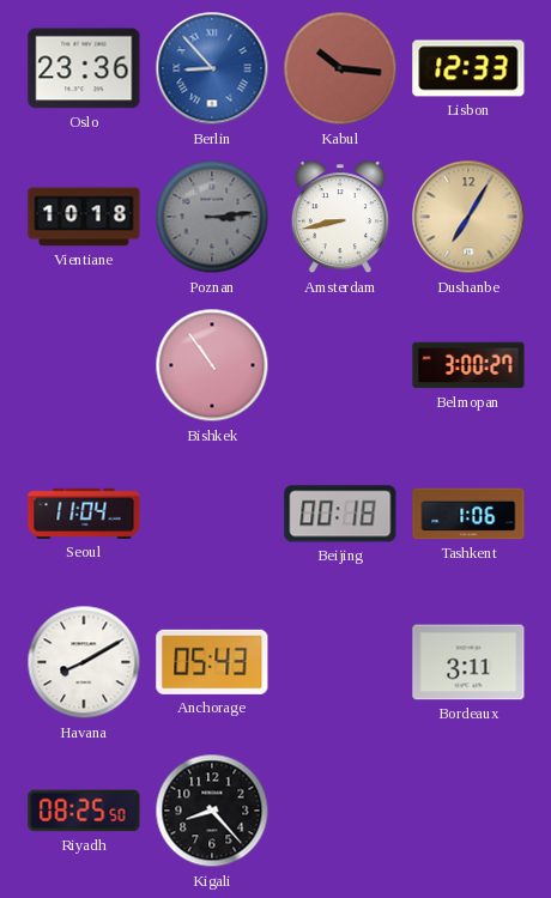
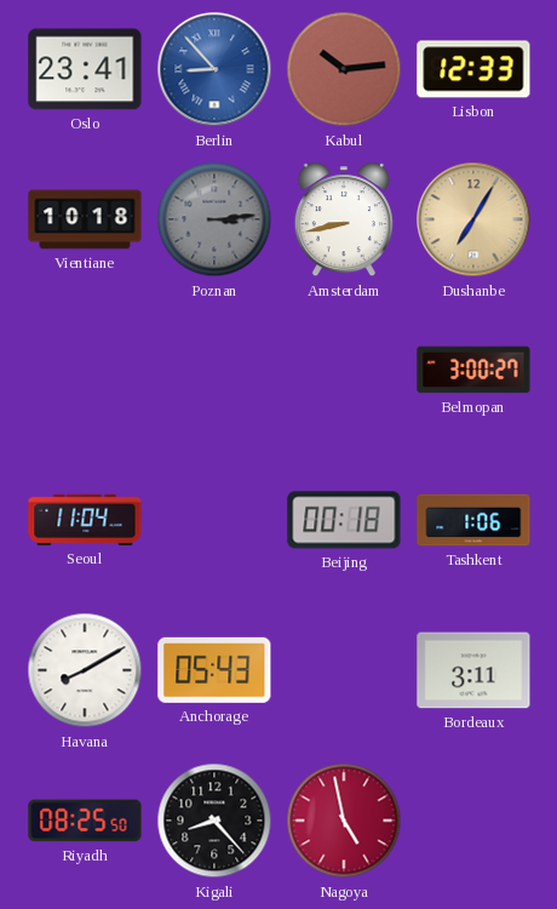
Oslo: 23:36 -> 23:41
Kabul: 10:16 -> 10:14
Bishkek: 10:54 -> none
Nagoya: none -> 4:58
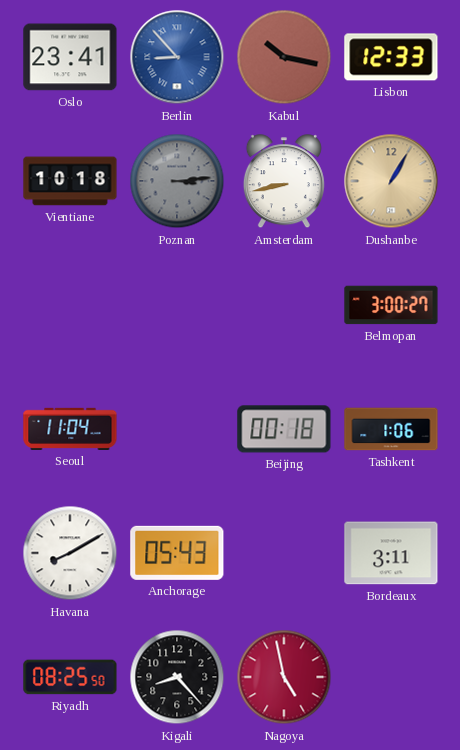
Kabul: 10:14 -> 10:17
Dushanbe: 7:05 -> 1:05
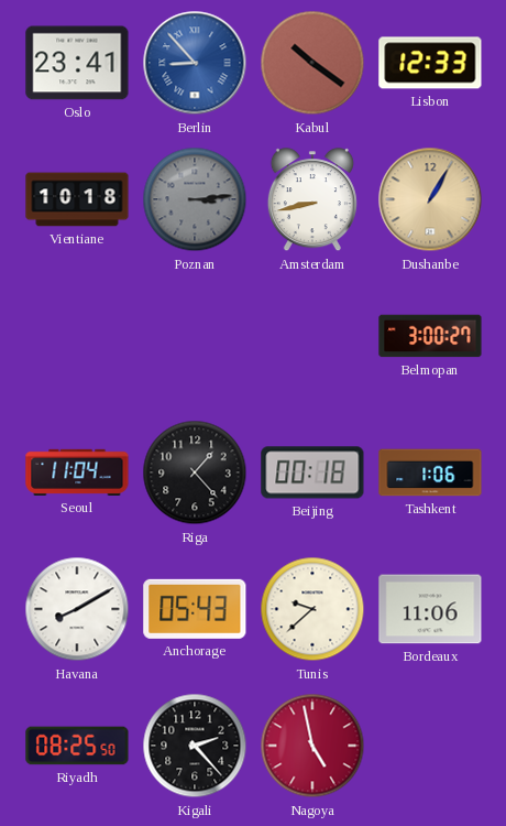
Kabul: 10:17 -> 10:21
Riga: none -> 1:23
Tunis: none -> 9:38
Bordeaux: 3:11 -> 11:06
Kigali: 8:23 -> 2:23
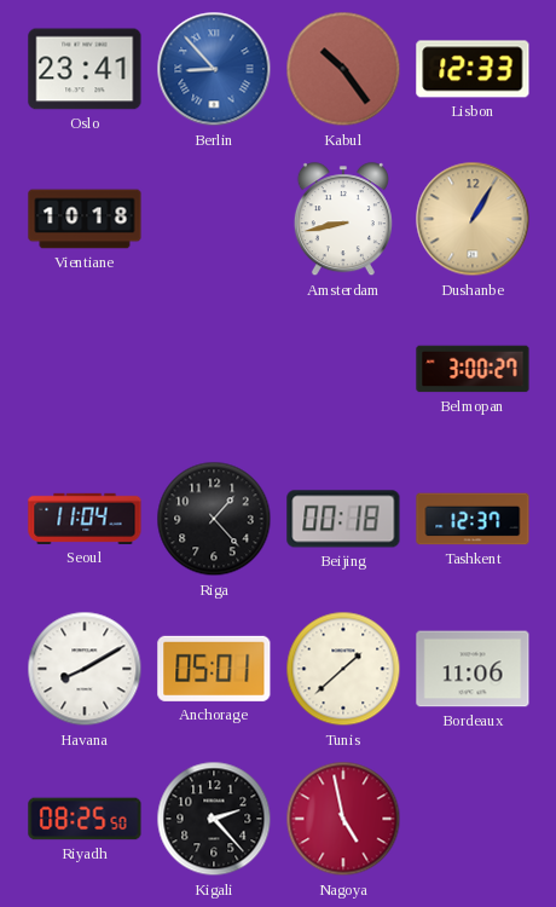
Kabul: 10:21 -> 10:24
Poznan: 3:14 -> none
Tashkent: 1:06 -> 12:37
Anchorage: 05:43 -> 05:01
Tunis: 9:38 -> 1:38
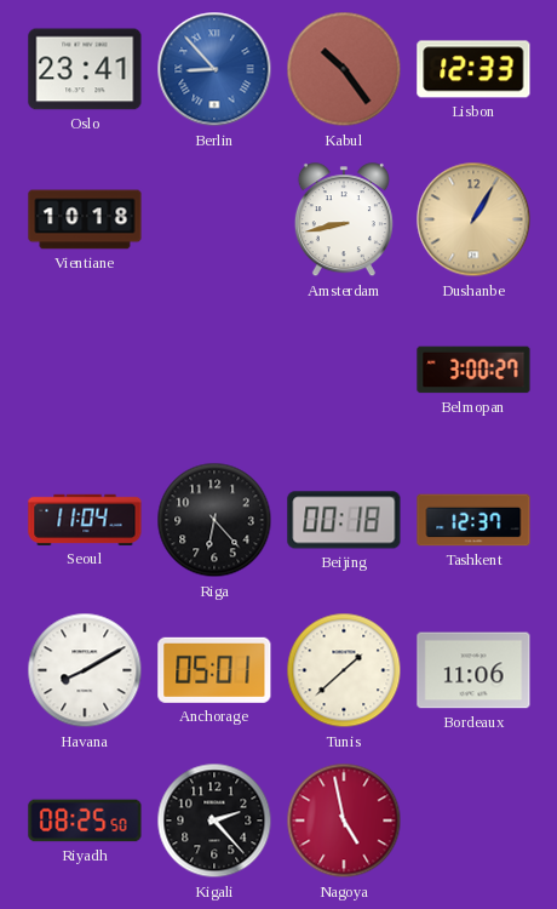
Riga: 1:23 -> 6:23
